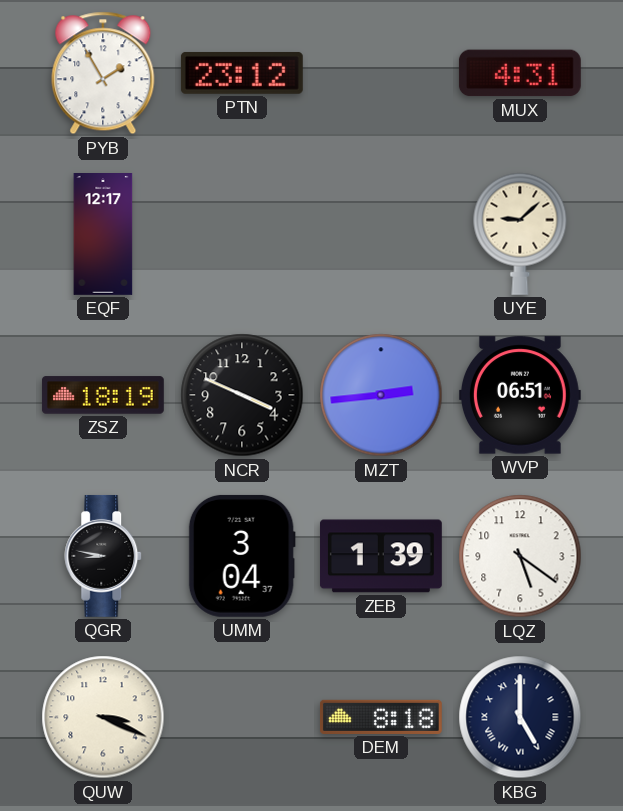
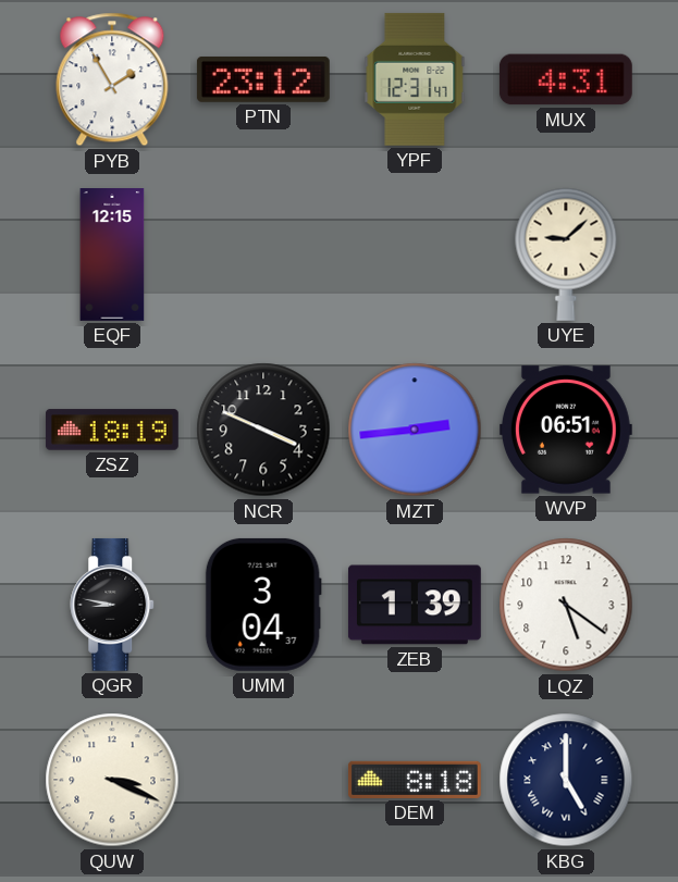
YPF: none -> 12:31
EQF: 12:17 -> 12:15
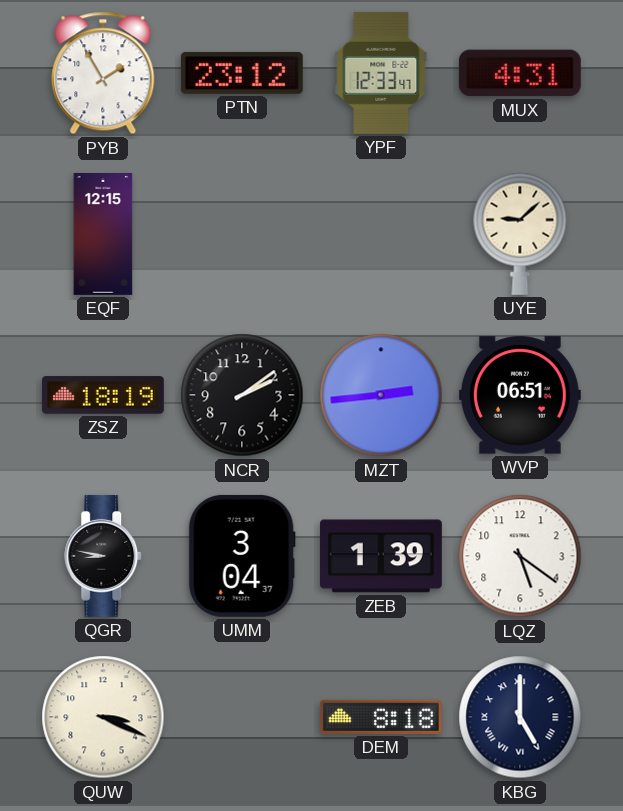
YPF: 12:31 -> 12:33
NCR: 3:49 -> 2:09
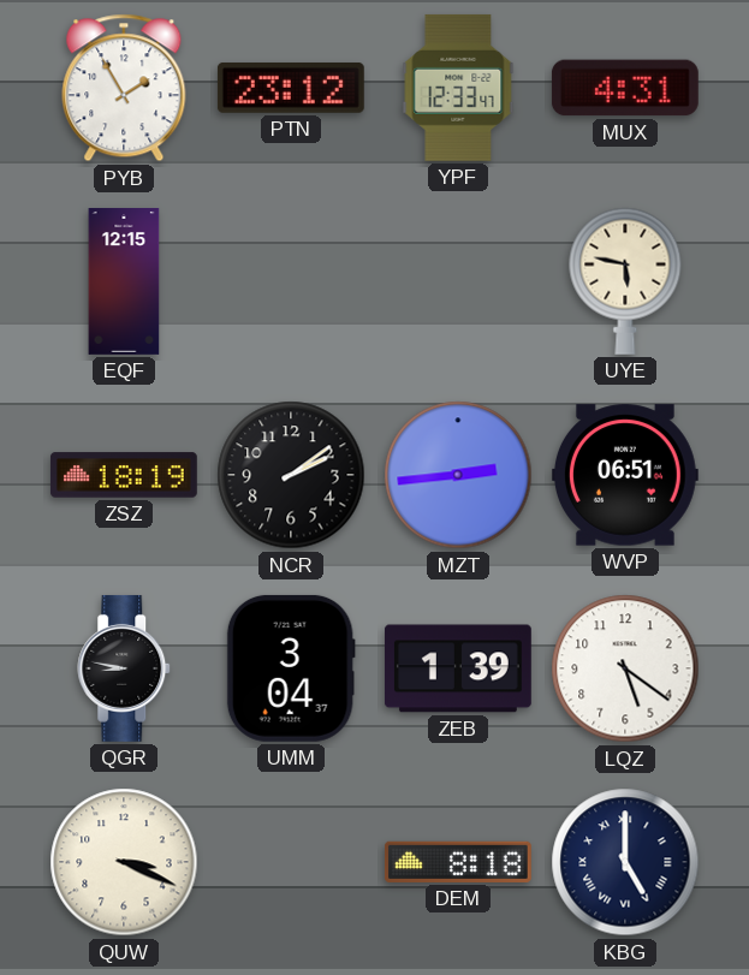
UYE: 9:08 -> 5:47
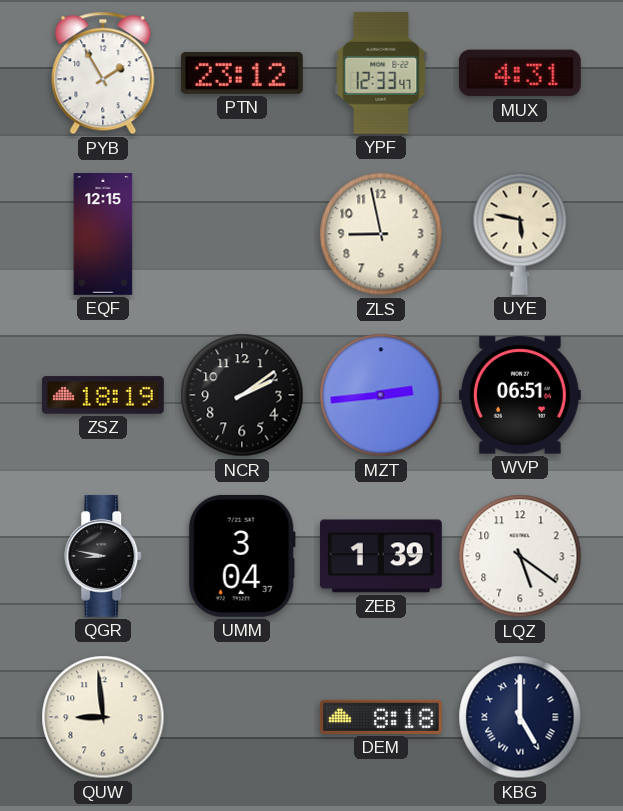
ZLS: none -> 8:58
QUW: 3:19 -> 8:59
